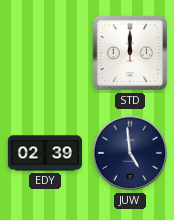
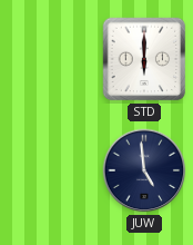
STD: 12:00 -> 6:00
EDY: 02:39 -> none
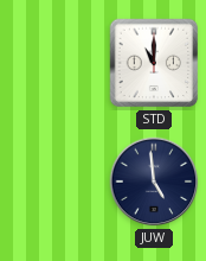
STD: 6:00 -> 11:00
